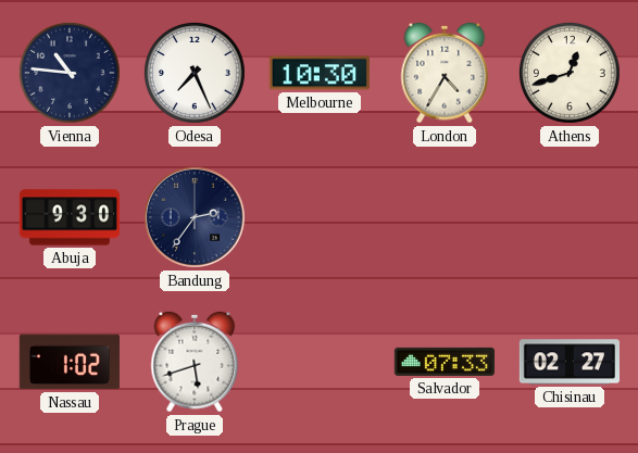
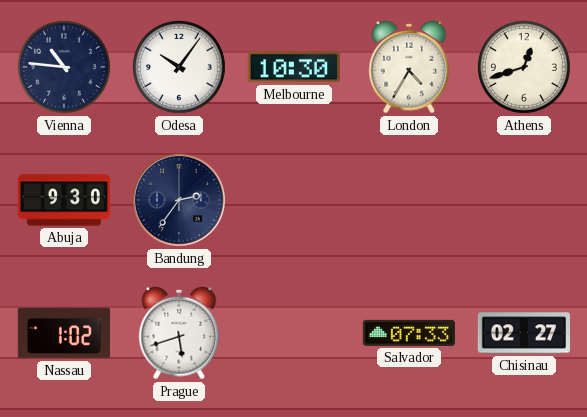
Odesa: 7:26 -> 10:06
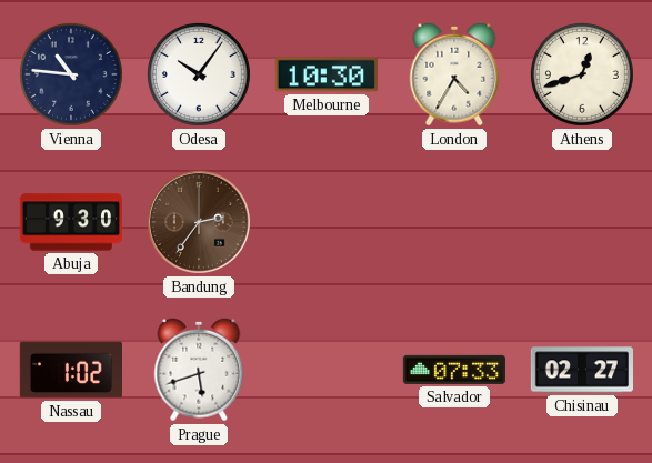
Bandung dial: navy -> brown
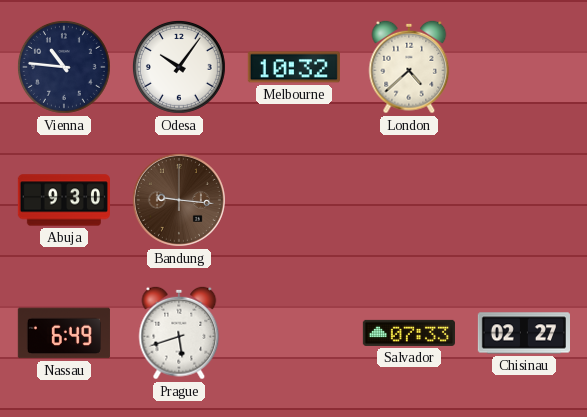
Melbourne: 10:30 -> 10:32
London: 4:35 -> 4:38
Athens: 12:42 -> none
Bandung: 2:36 -> 9:16
Nassau: 1:02 -> 6:49
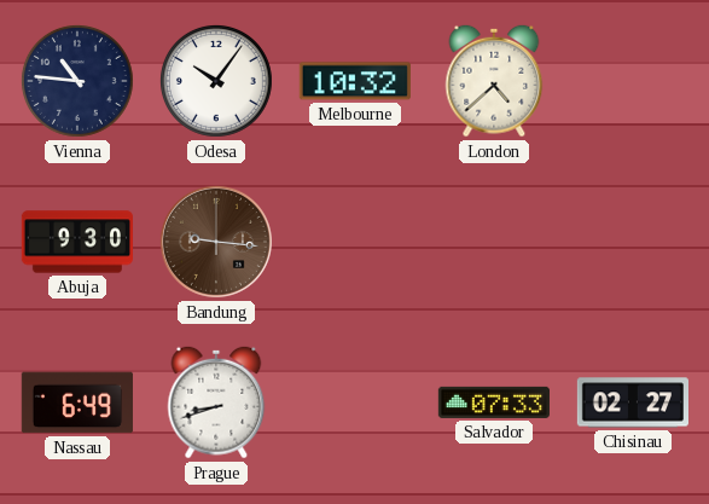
Prague: 5:42 -> 8:42
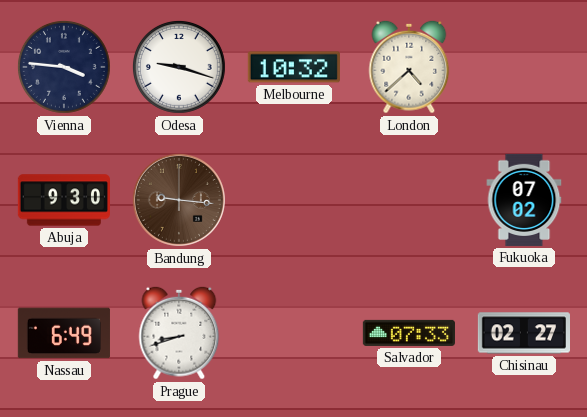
Vienna: 10:46 -> 3:46
Odesa: 10:06 -> 9:18
Fukuoka: none -> 07:02
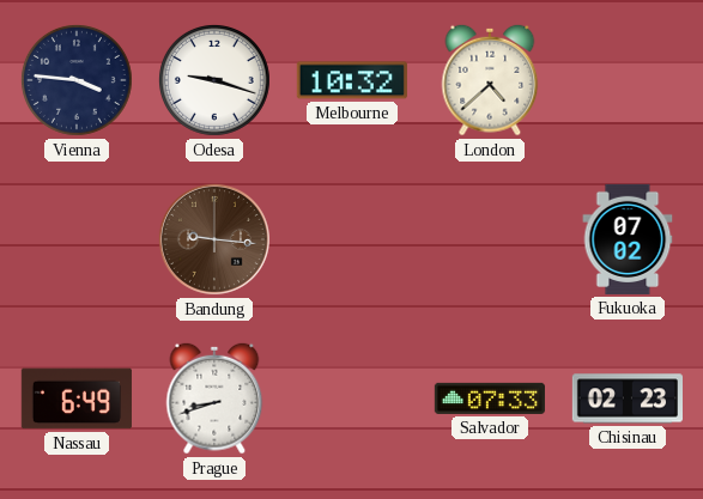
Abuja: 9:30 -> none
Chisinau: 02:27 -> 02:23
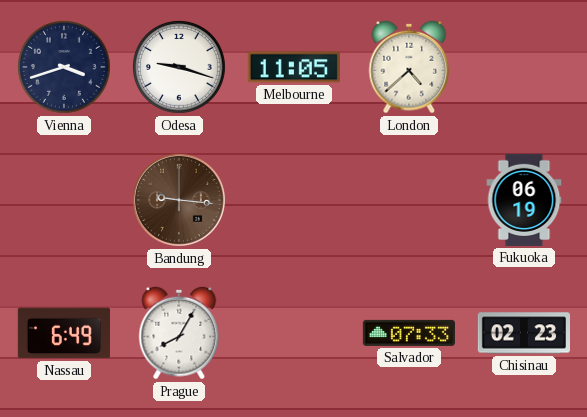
Vienna: 3:46 -> 3:42
Melbourne: 10:32 -> 11:05
Fukuoka: 07:02 -> 06:19
Prague: 8:42 -> 8:05
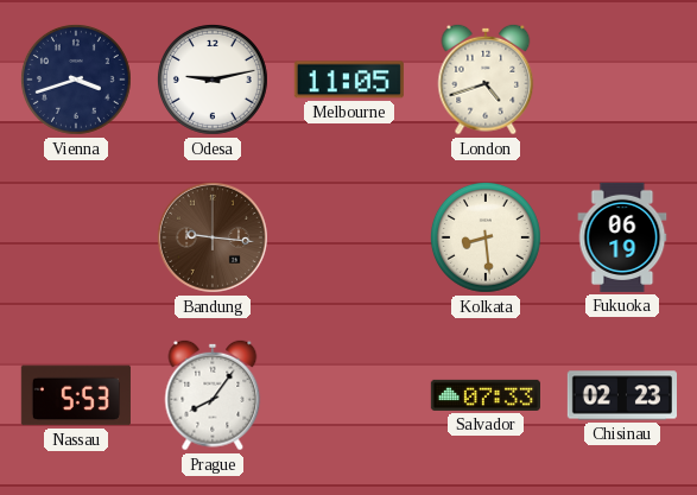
Odesa: 9:18 -> 9:13
London: 4:38 -> 4:42
Kolkata: none -> 8:29
Nassau: 6:49 -> 5:53
Prague: 8:05 -> 8:06
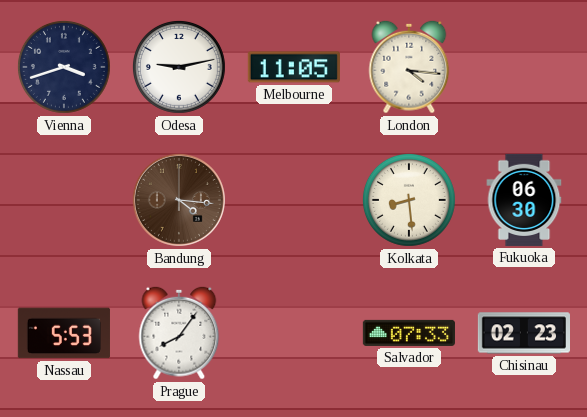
London: 4:42 -> 4:16
Bandung: 9:16 -> 4:16
Fukuoka: 06:19 -> 06:30
